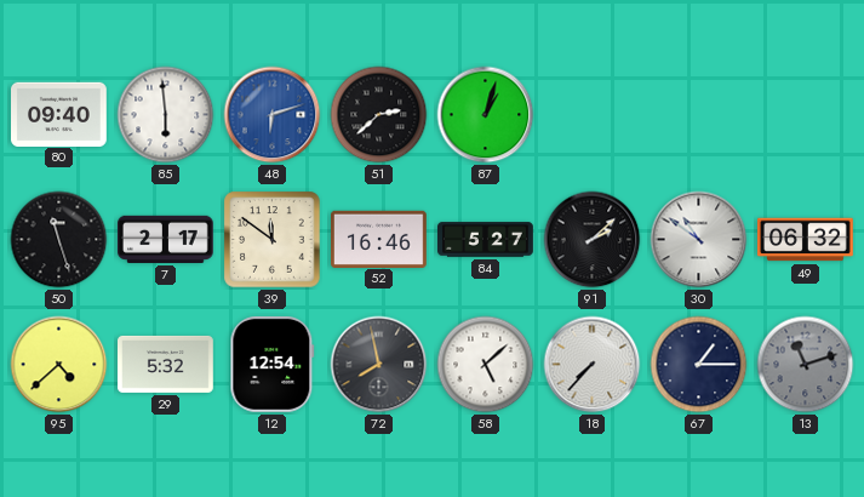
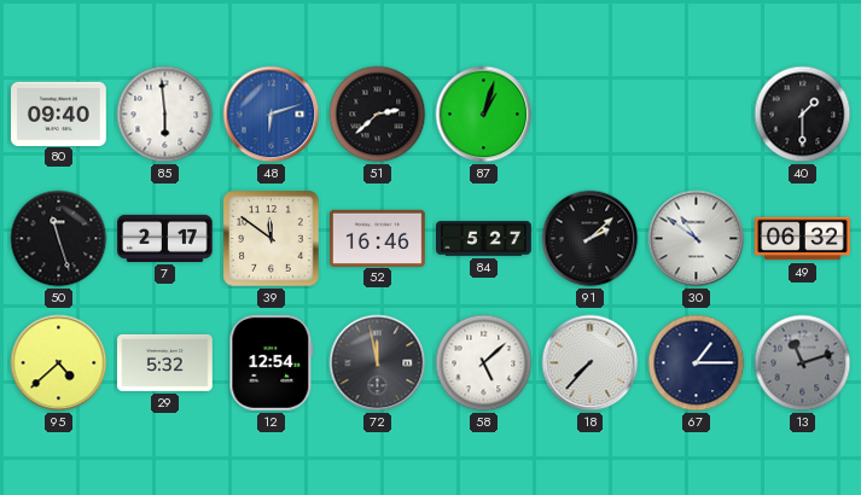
40: none -> 1:30
72: 7:58 -> 11:58
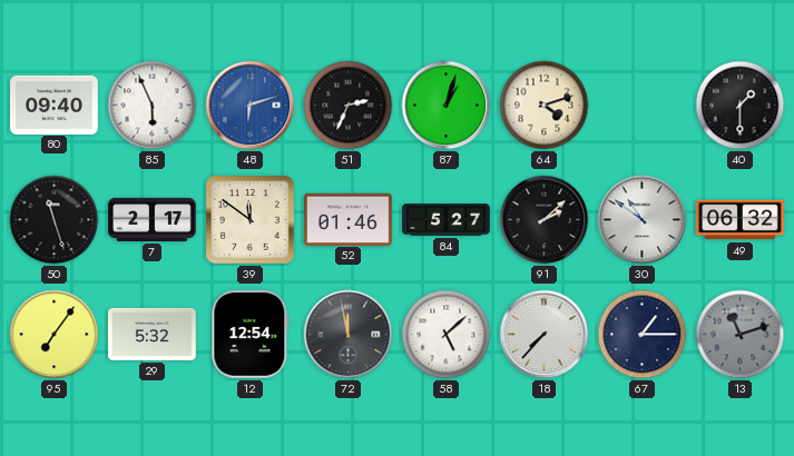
85: 5:59 -> 5:56
51: 2:38 -> 2:34
64: none -> 4:12
52: 16:46 -> 01:46
95: 4:38 -> 7:06
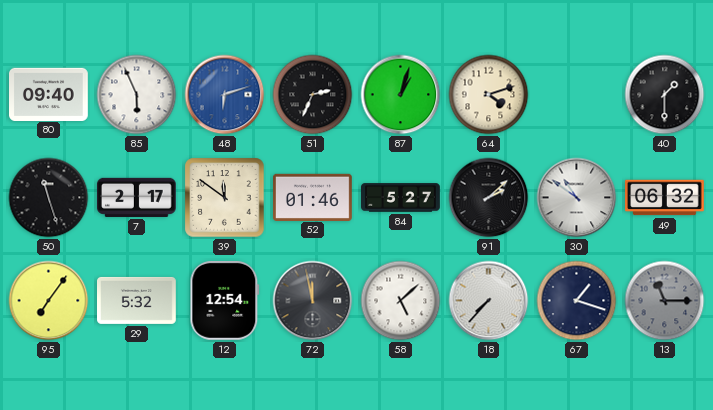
67: 1:15 -> 1:18
13: 11:12 -> 11:15
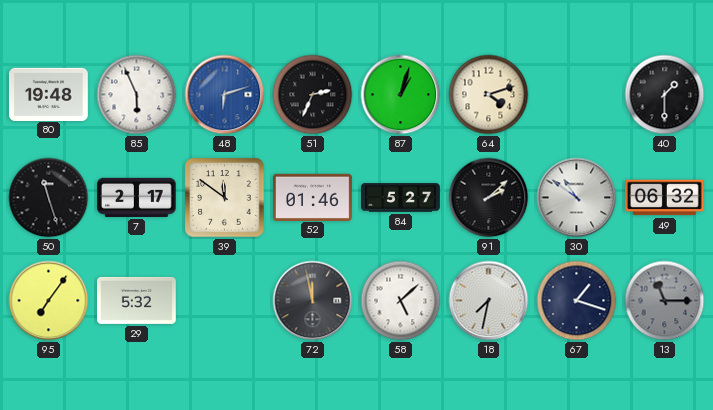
80: 09:40 -> 19:48
12: 12:54 -> none
18: 7:37 -> 7:32
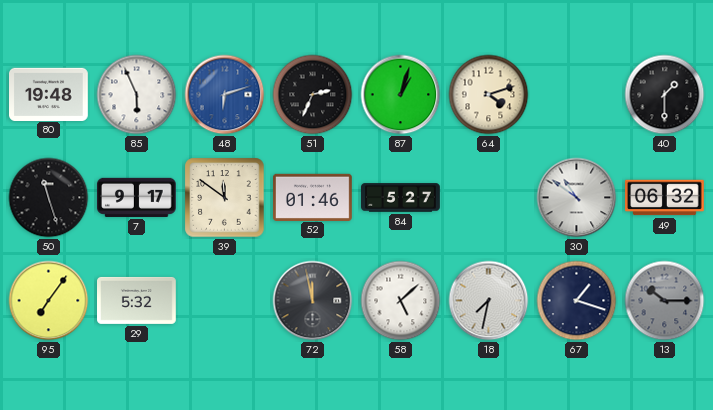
7: 2:17 -> 9:17
91: 2:08 -> none
13: 11:15 -> 10:15
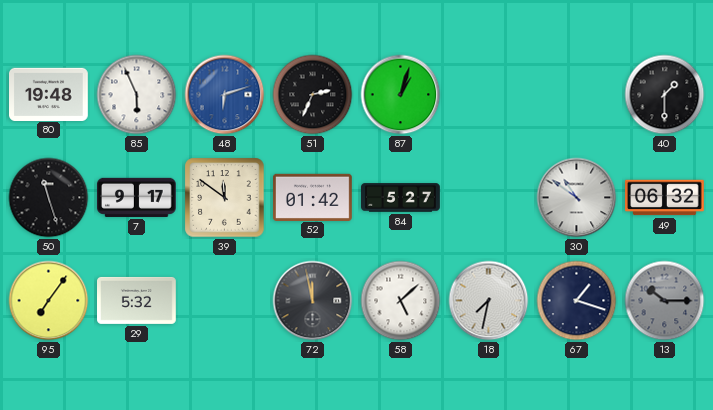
64: 4:12 -> none
52: 01:46 -> 01:42
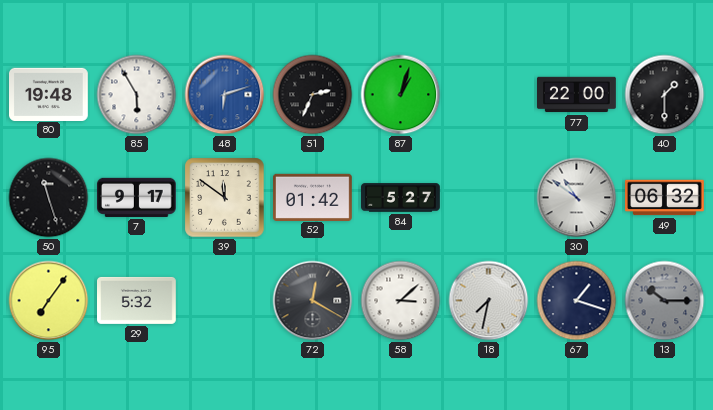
85: 5:56 -> 5:55
77: none -> 22:00
72: 11:58 -> 12:20
58: 5:08 -> 3:08
